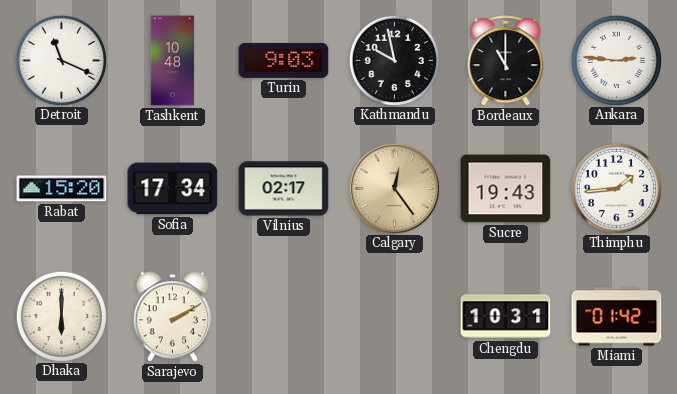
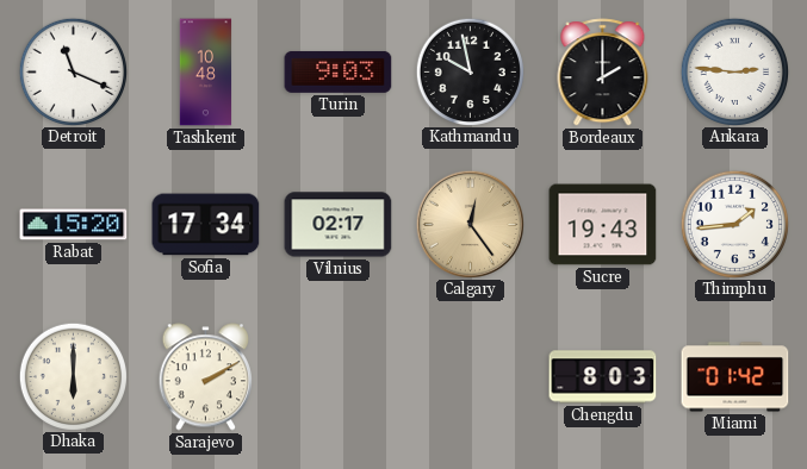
Bordeaux: 11:00 -> 2:00
Chengdu: 10:31 -> 8:03
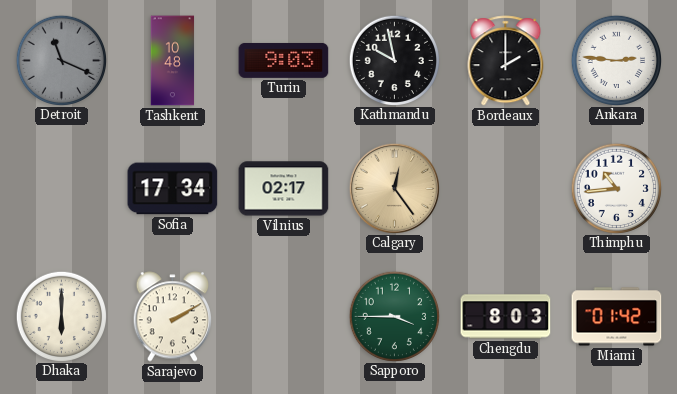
Detroit dial: white -> grey
Rabat: 15:20 -> none
Sucre: 19:43 -> none
Thimphu: 1:44 -> 10:44
Sapporo: none -> 3:45
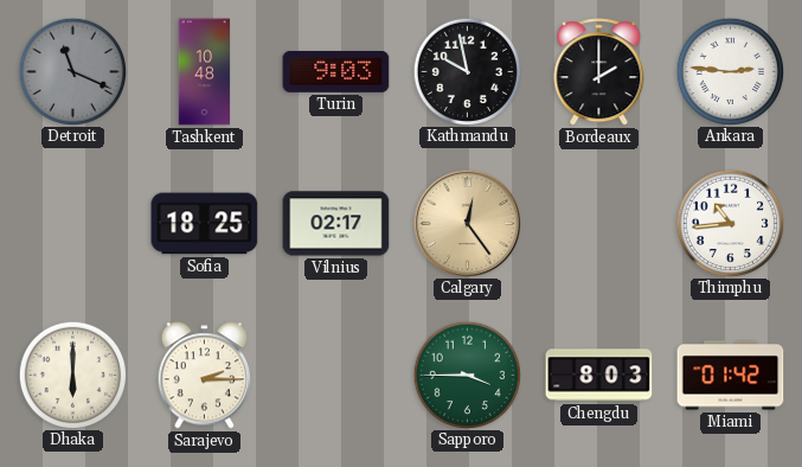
Sofia: 17:34 -> 18:25
Sarajevo: 2:10 -> 2:15
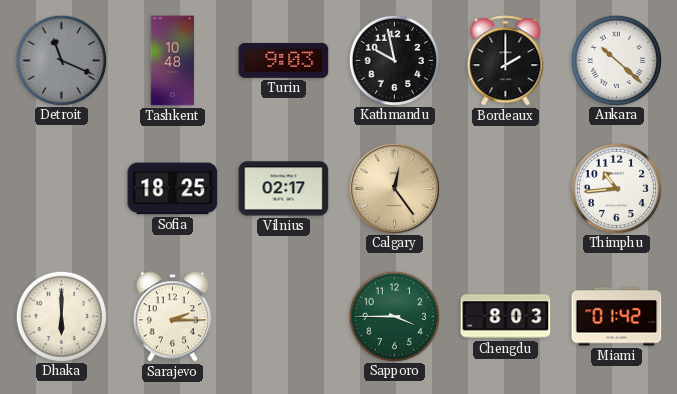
Ankara: 2:46 -> 10:22
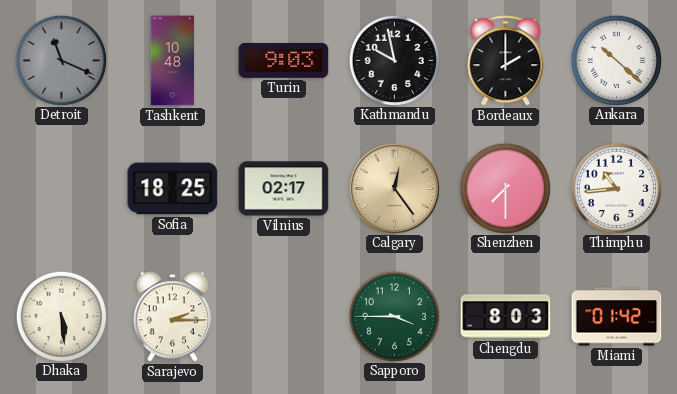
Shenzhen: none -> 7:30
Dhaka: 6:00 -> 5:29
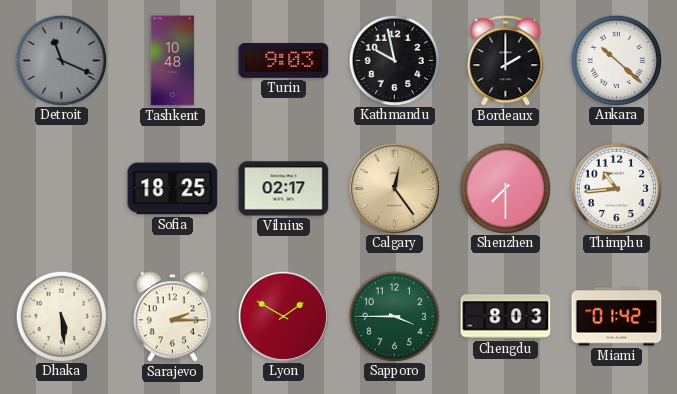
Lyon: none -> 1:50
